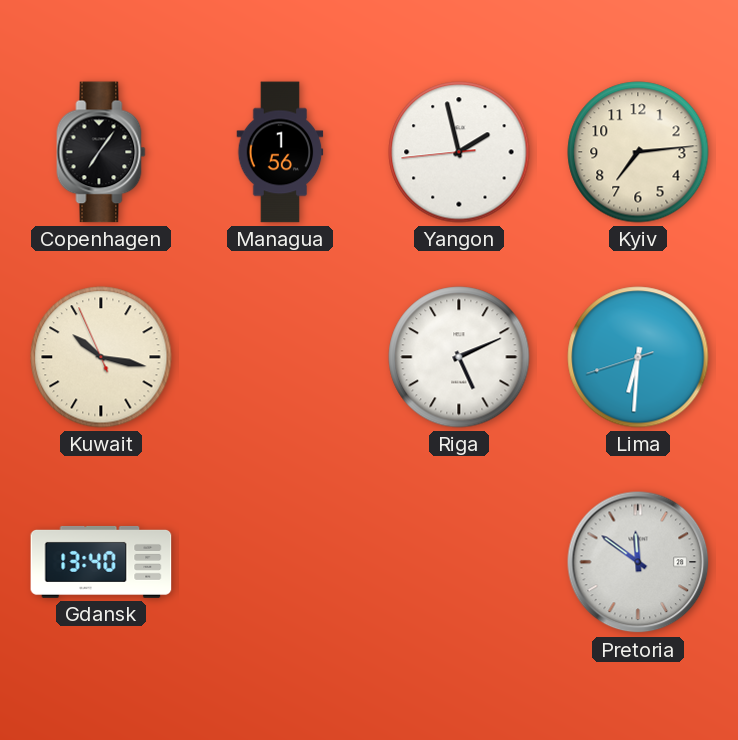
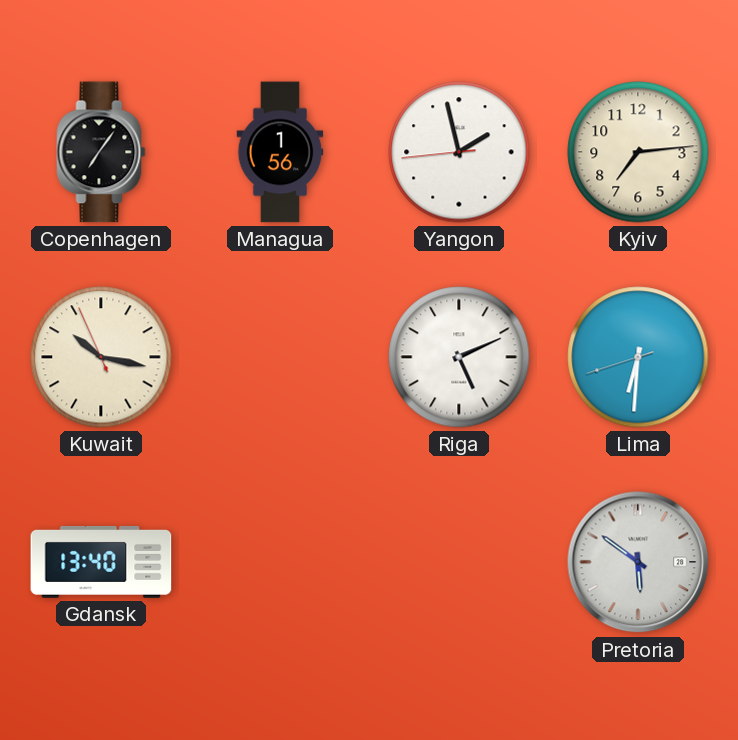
Pretoria: 11:51 -> 5:51
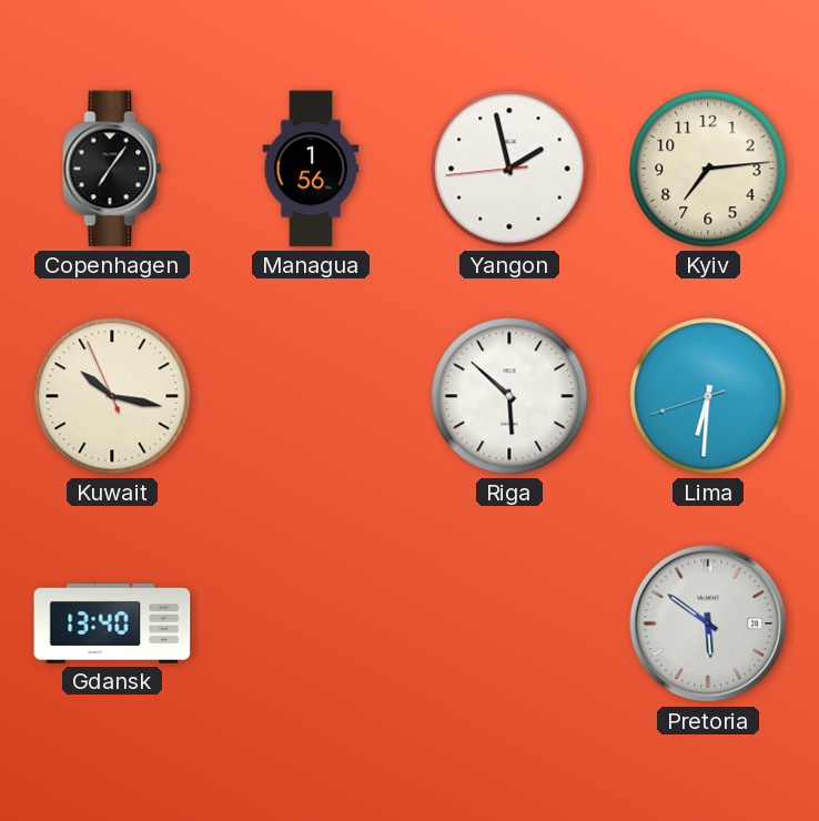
Riga: 5:11 -> 5:52
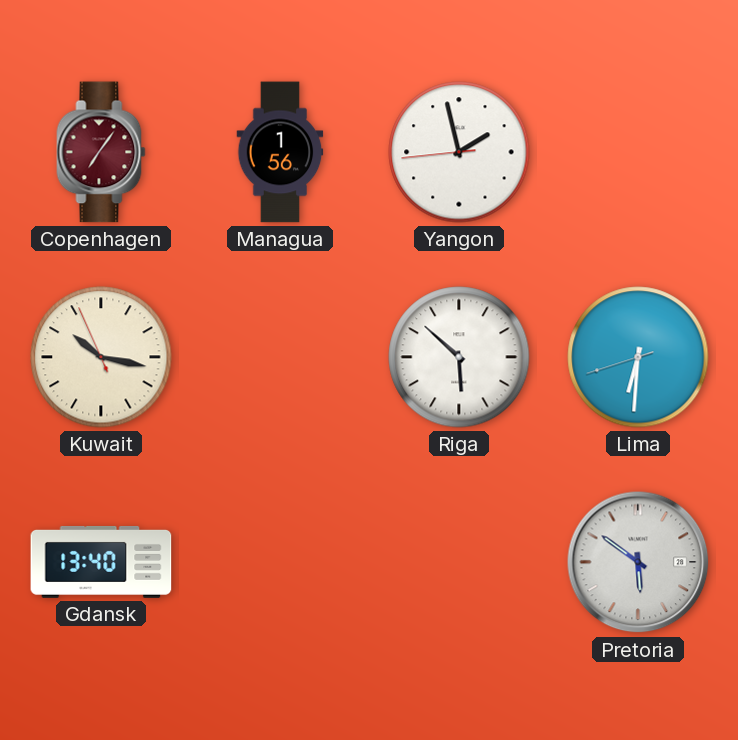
Copenhagen dial: black -> burgundy
Kyiv: 7:14 -> none
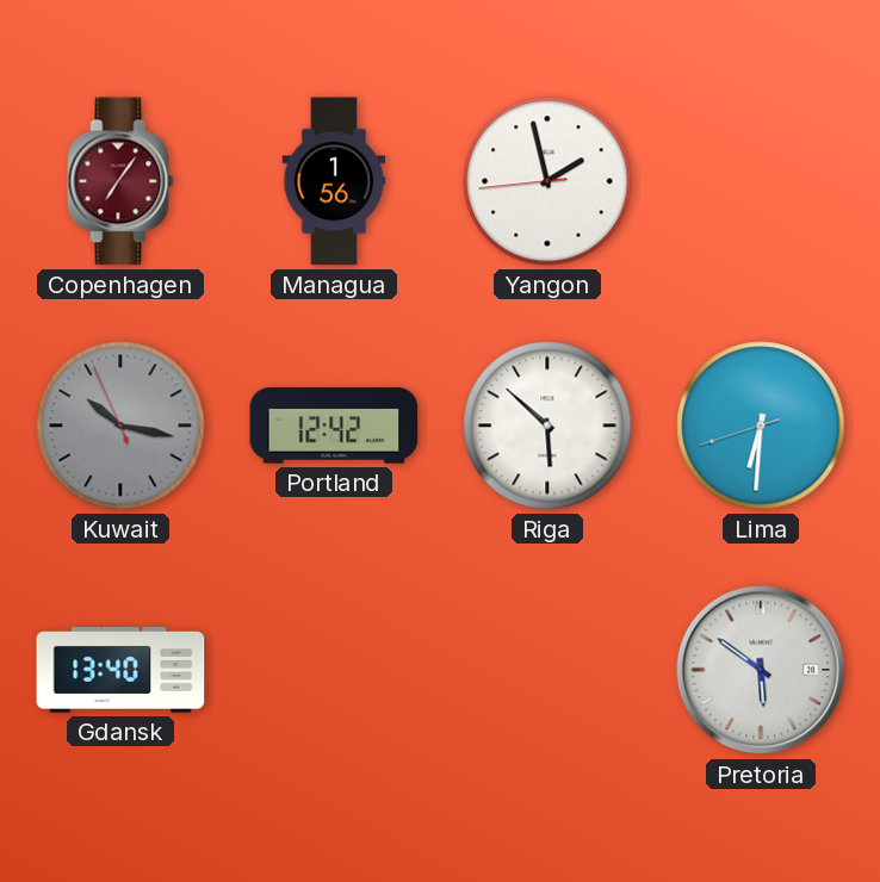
Kuwait dial: cream -> grey
Portland: none -> 12:42
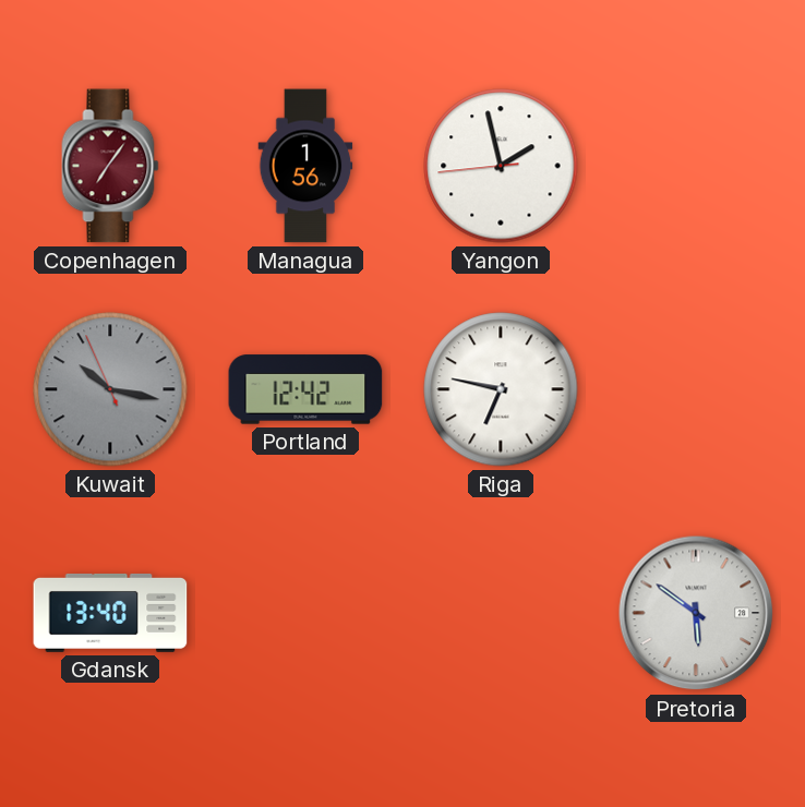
Riga: 5:52 -> 6:47
Lima: 6:30 -> none
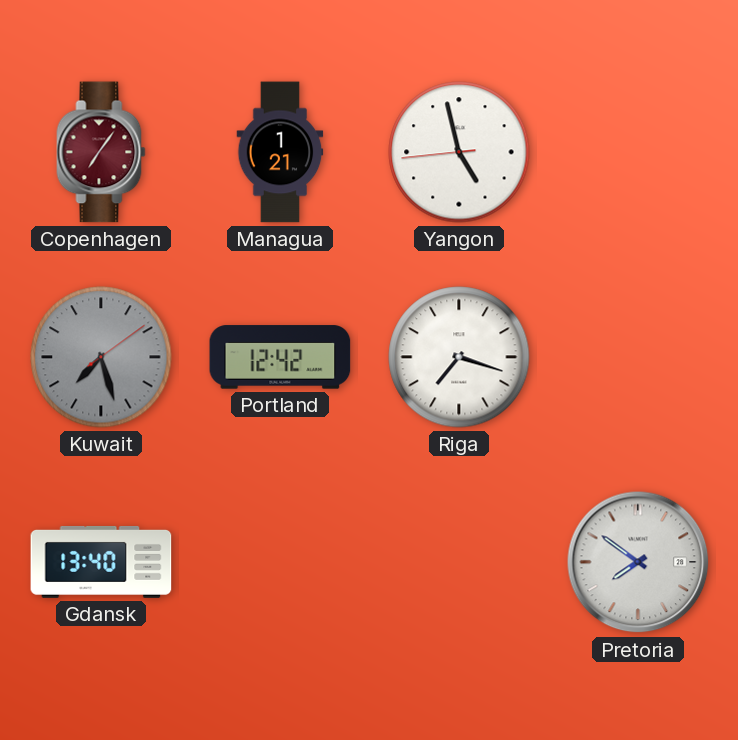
Managua: 1:56 -> 1:21
Yangon: 1:57 -> 4:57
Kuwait: 10:16 -> 7:27
Riga: 6:47 -> 7:18
Pretoria: 5:51 -> 7:51
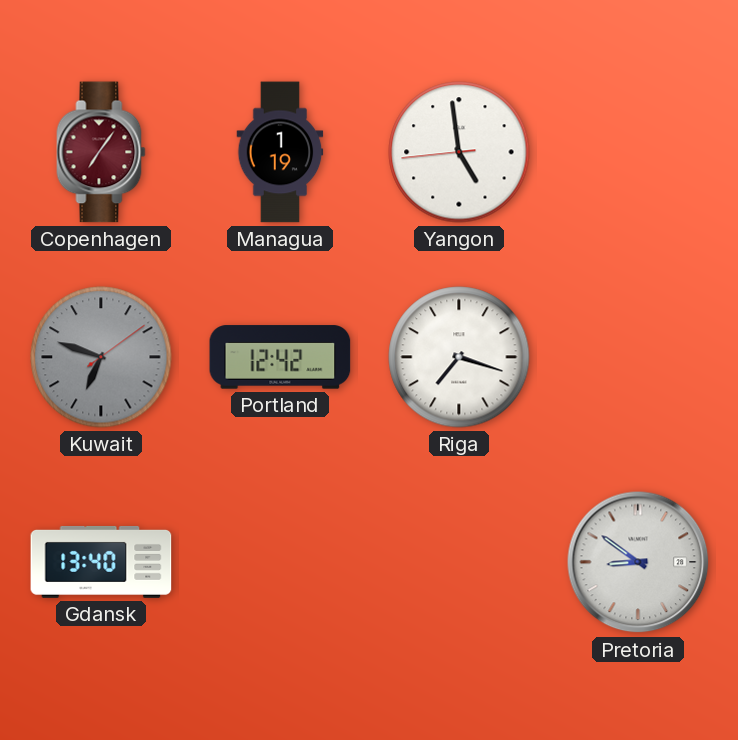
Managua: 1:21 -> 1:19
Yangon: 4:57 -> 4:58
Kuwait: 7:27 -> 6:48
Pretoria: 7:51 -> 8:51
